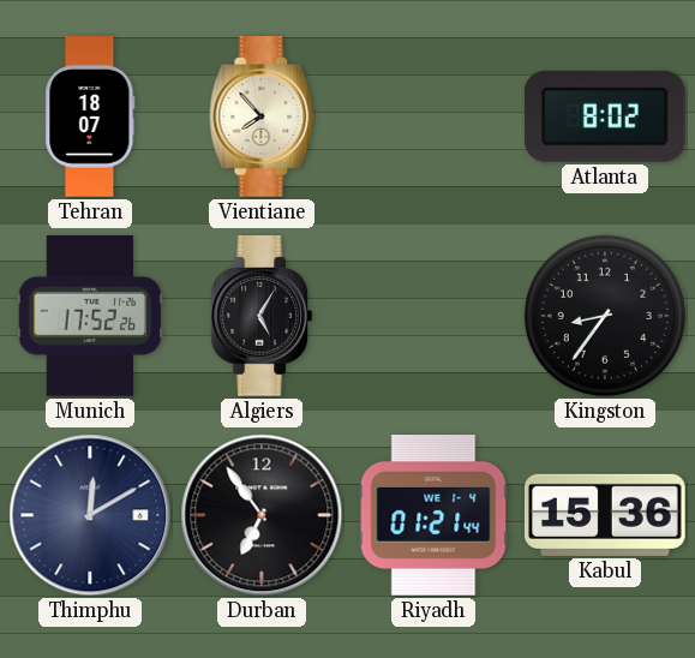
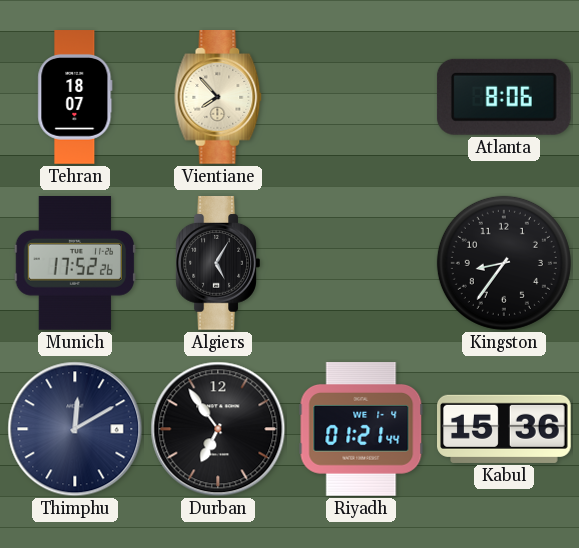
Atlanta: 8:02 -> 8:06
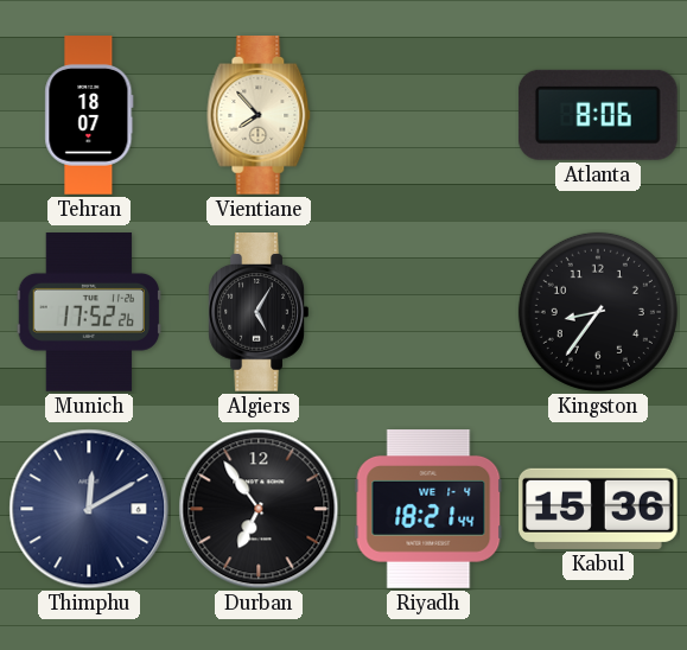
Riyadh: 01:21 -> 18:21
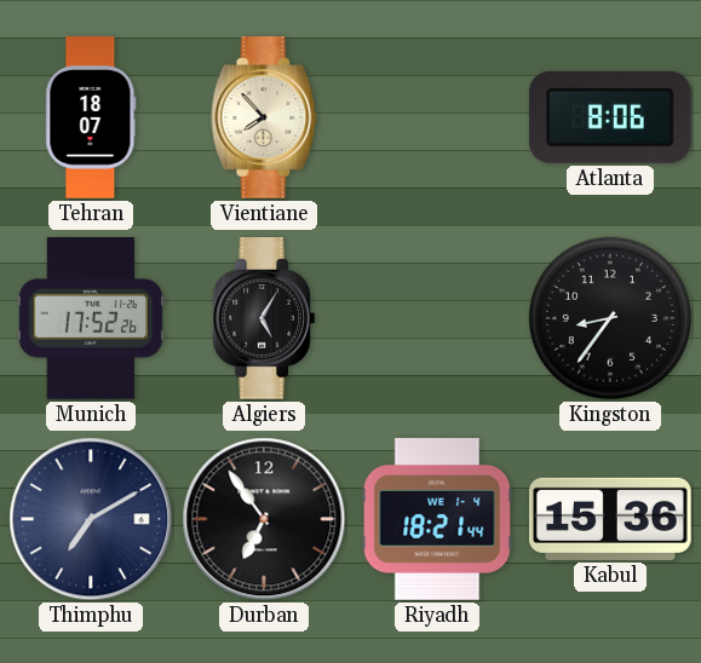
Thimphu: 12:10 -> 7:10
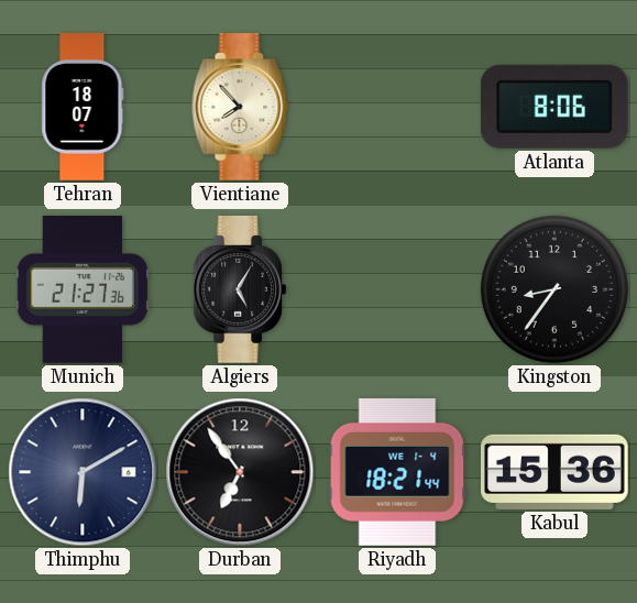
Munich: 17:52 -> 21:27
Thimphu: 7:10 -> 6:10
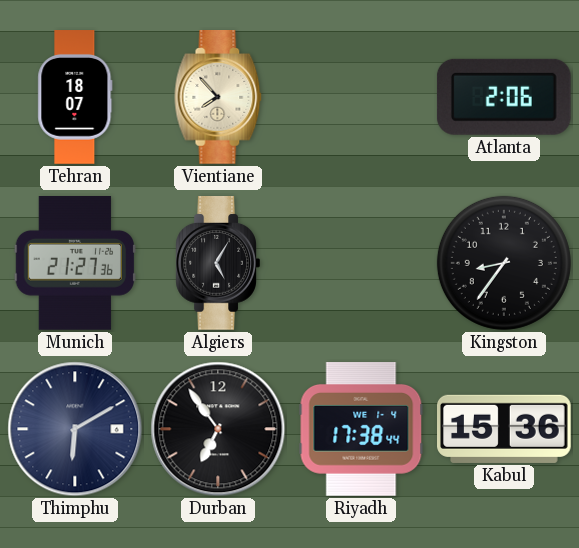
Atlanta: 8:06 -> 2:06
Riyadh: 18:21 -> 17:38
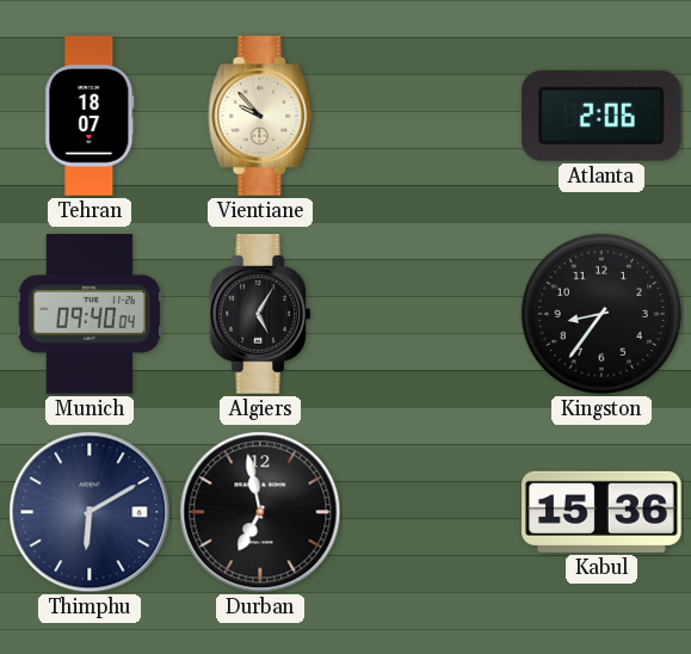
Vientiane: 7:53 -> 9:53
Munich: 21:27 -> 09:40
Durban: 6:54 -> 6:58
Riyadh: 17:38 -> none
